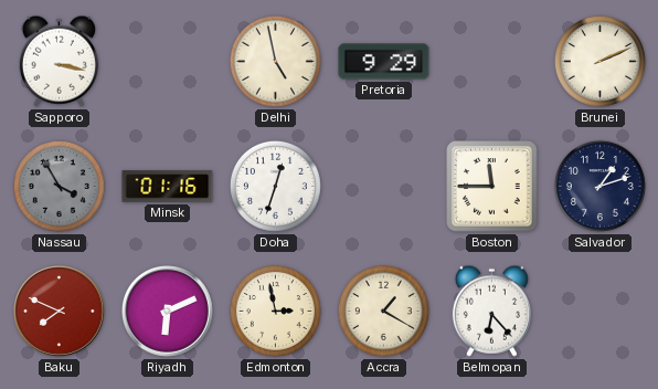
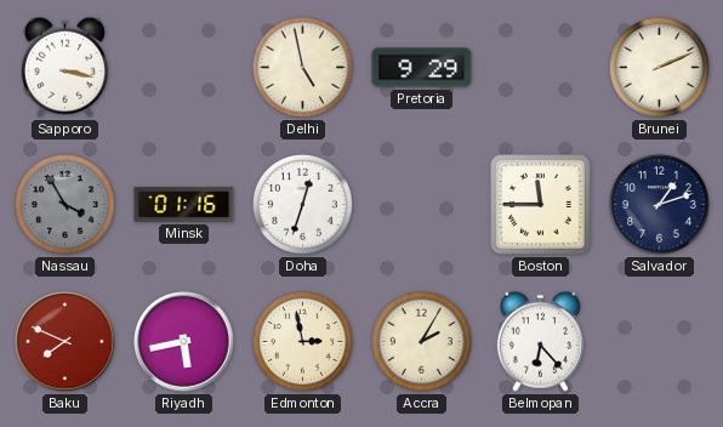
Riyadh: 6:11 -> 5:43
Accra: 1:20 -> 2:05
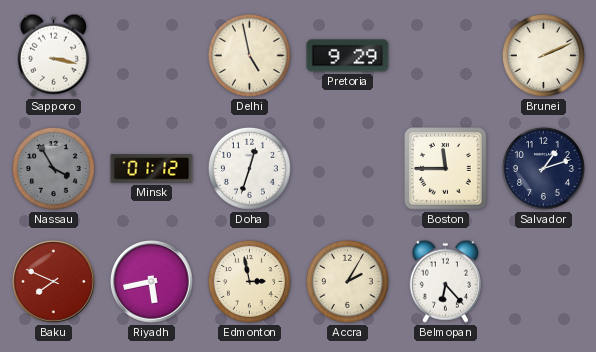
Minsk: 01:16 -> 01:12
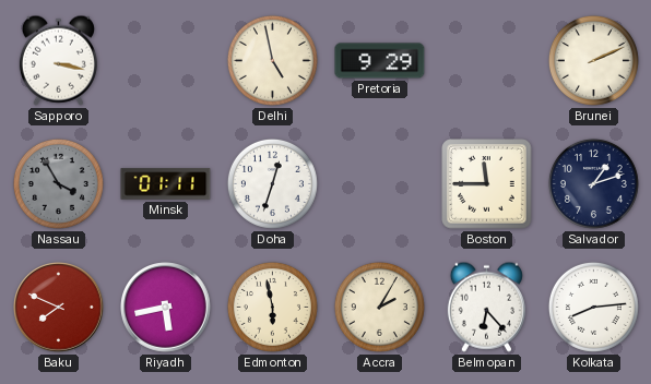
Minsk: 01:12 -> 01:11
Edmonton: 2:58 -> 5:58
Kolkata: none -> 8:14
